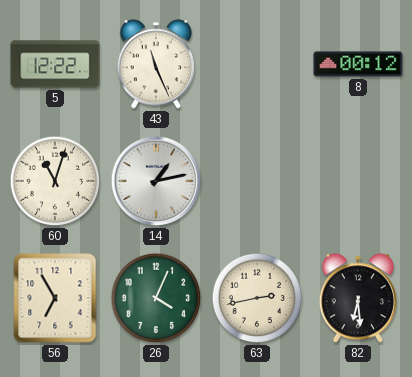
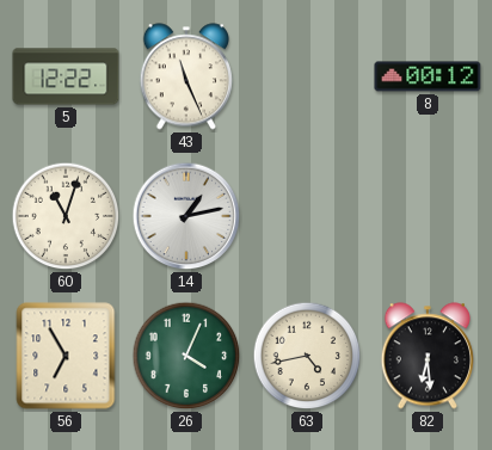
63: 2:43 -> 4:43
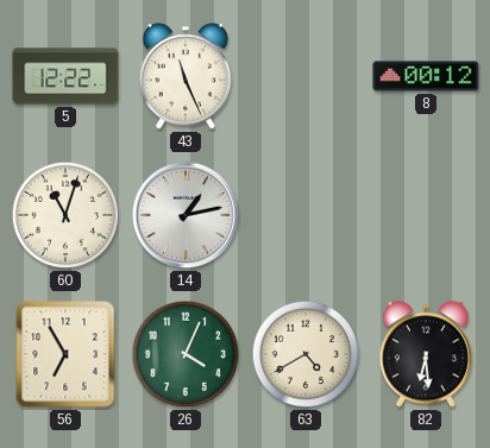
63: 4:43 -> 4:40
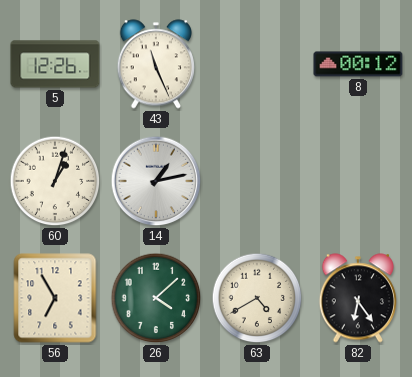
5: 12:22 -> 12:26
60: 11:03 -> 1:03
26: 4:04 -> 4:08
82: 6:29 -> 6:24
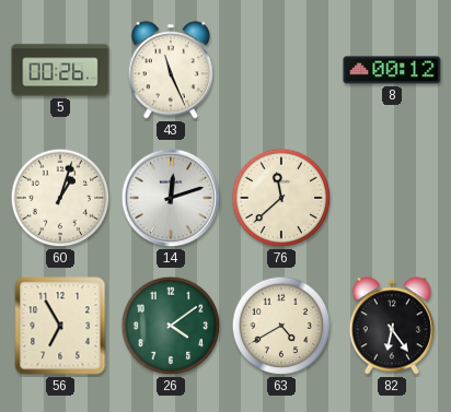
5: 12:26 -> 00:26
14: 1:13 -> 12:12
76: none -> 11:38
26: 4:08 -> 4:09
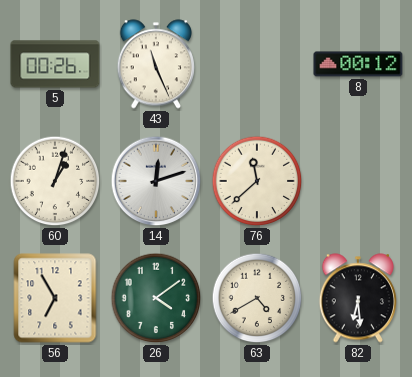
82: 6:24 -> 6:29
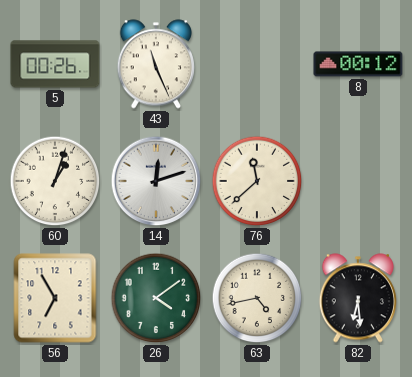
63: 4:40 -> 4:43
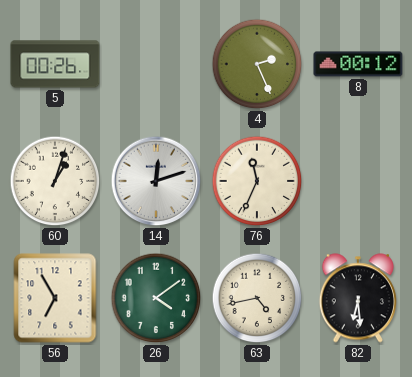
43: 11:26 -> none
4: none -> 2:26
76: 11:38 -> 11:34
